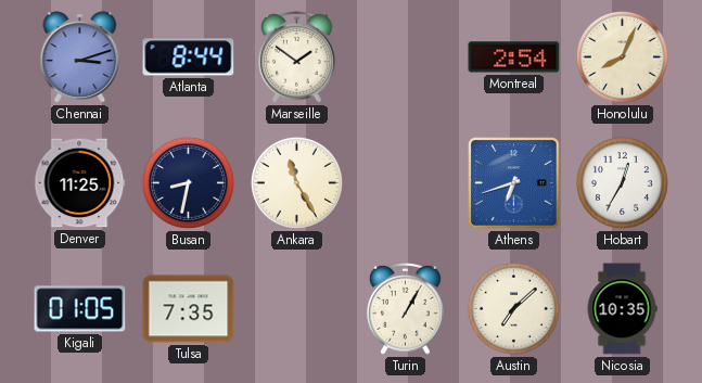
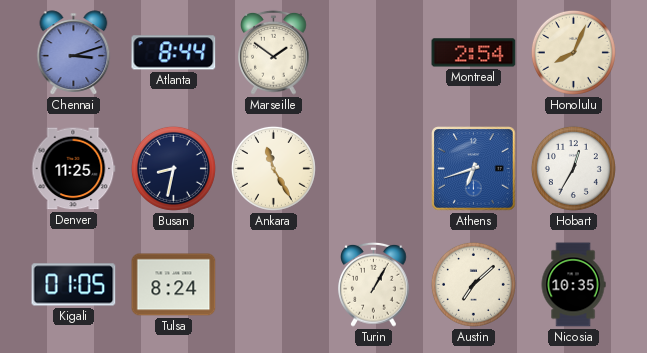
Tulsa: 7:35 -> 8:24
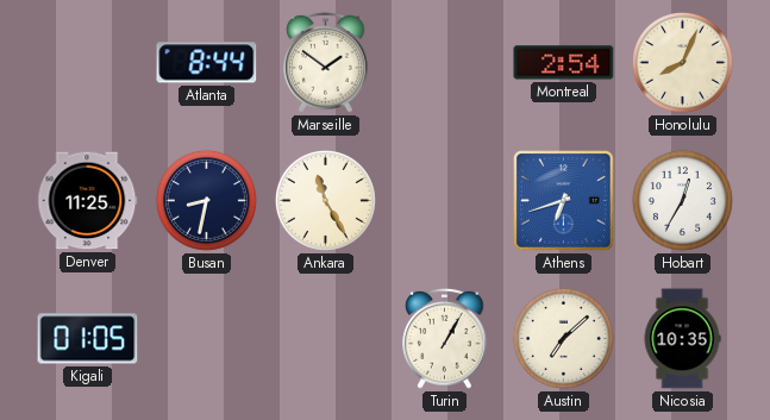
Chennai: 3:12 -> none
Tulsa: 8:24 -> none
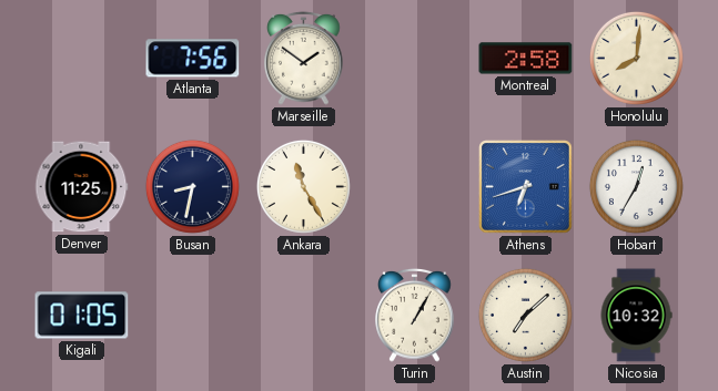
Atlanta: 8:44 -> 7:56
Montreal: 2:54 -> 2:58
Honolulu: 8:04 -> 8:01
Nicosia: 10:35 -> 10:32
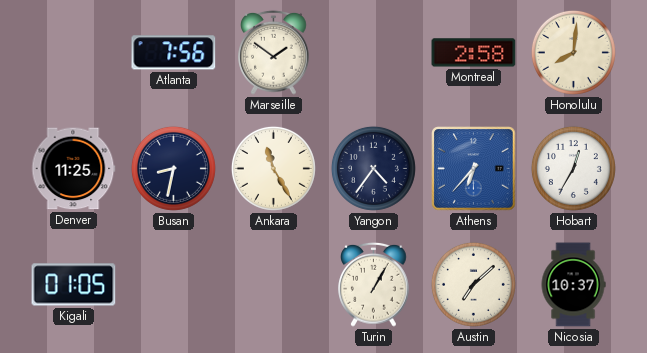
Yangon: none -> 4:36
Athens: 6:42 -> 6:37
Nicosia: 10:32 -> 10:37
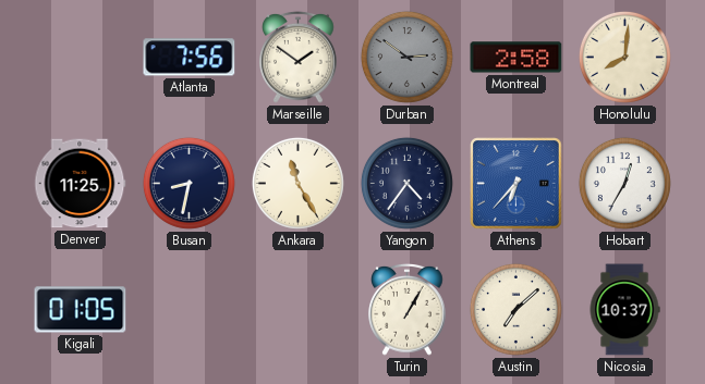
Durban: none -> 2:51
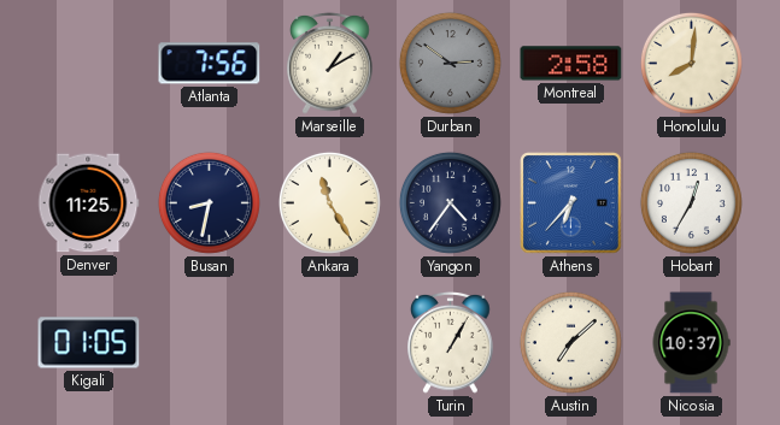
Marseille: 1:51 -> 1:10
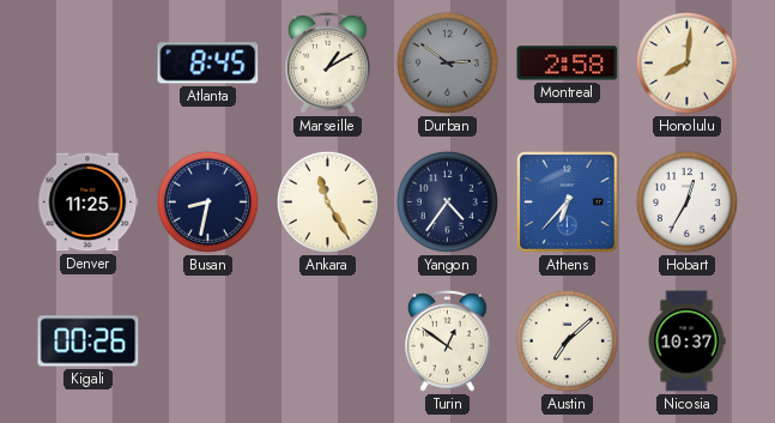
Atlanta: 7:56 -> 8:45
Kigali: 01:05 -> 00:26
Turin: 1:05 -> 12:51
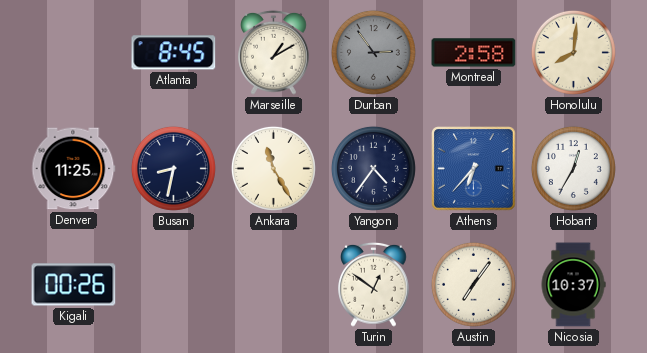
Durban: 2:51 -> 2:54
Austin: 7:08 -> 7:06
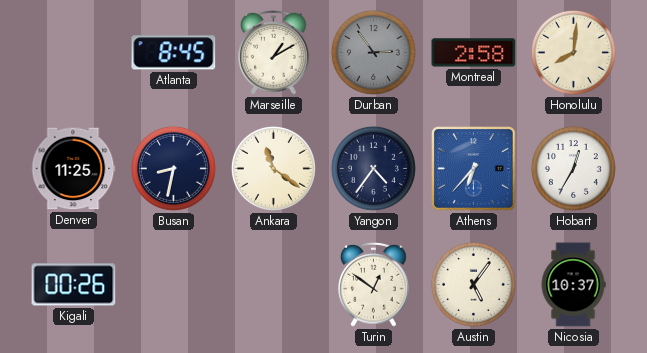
Ankara: 11:25 -> 11:21
Austin: 7:06 -> 5:06
